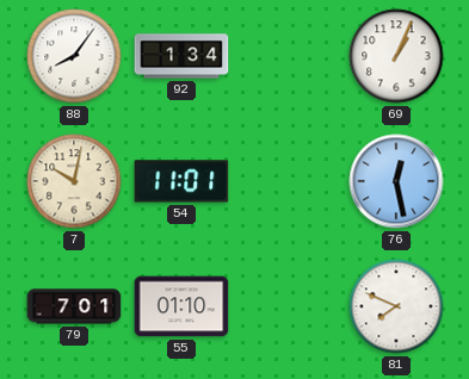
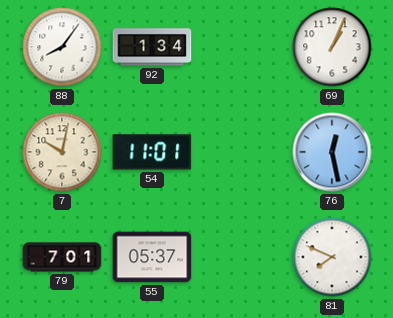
55: 01:10 -> 05:37
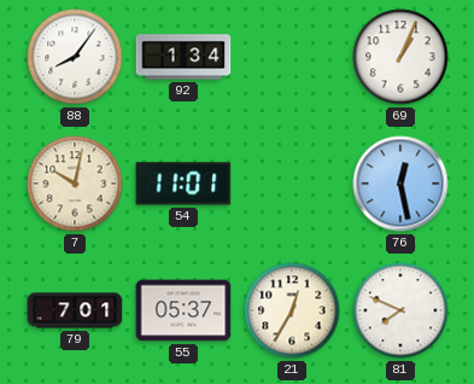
21: none -> 12:35
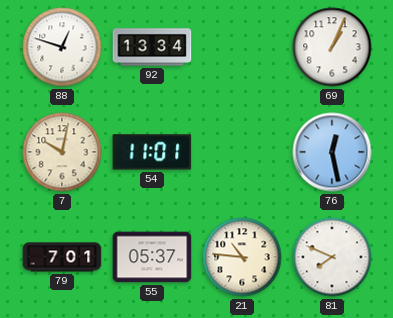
88: 8:06 -> 12:48
92: 1:34 -> 13:34
21: 12:35 -> 10:46
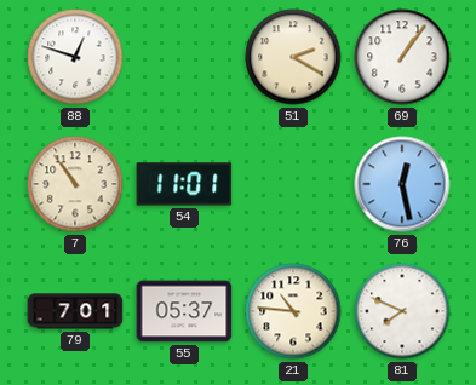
92: 13:34 -> none
51: none -> 2:20
69: 1:04 -> 1:06
7: 10:02 -> 10:54
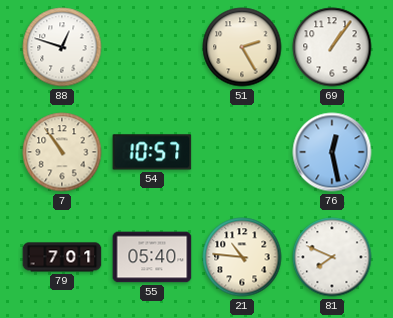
51: 2:20 -> 2:25
54: 11:01 -> 10:57
55: 05:37 -> 05:40
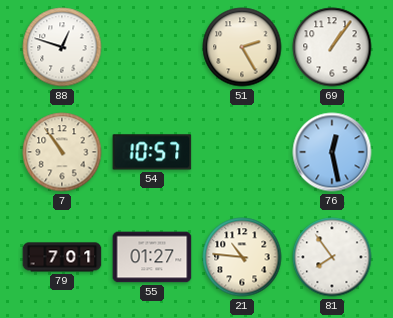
55: 05:40 -> 01:27
81: 7:49 -> 7:54
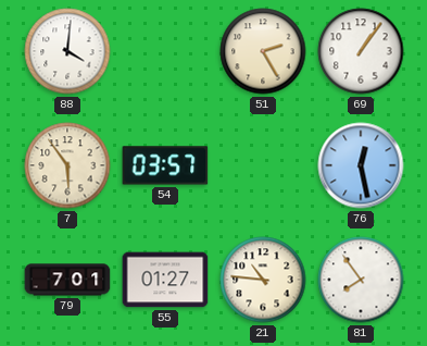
88: 12:48 -> 4:01
7: 10:54 -> 5:54
54: 10:57 -> 03:57
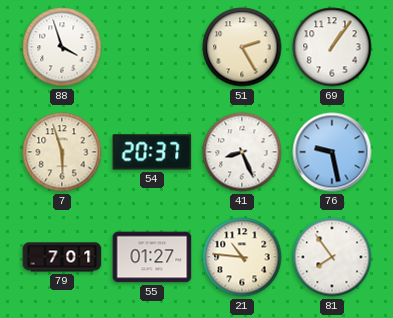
88: 4:01 -> 3:57
7: 5:54 -> 5:57
54: 03:57 -> 20:37
41: none -> 8:26
76: 12:28 -> 9:28
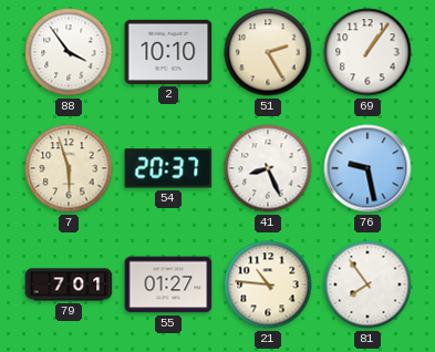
88: 3:57 -> 3:54
2: none -> 10:10
